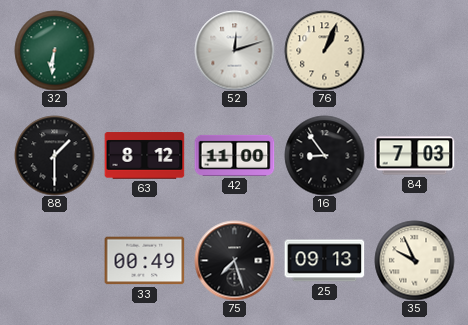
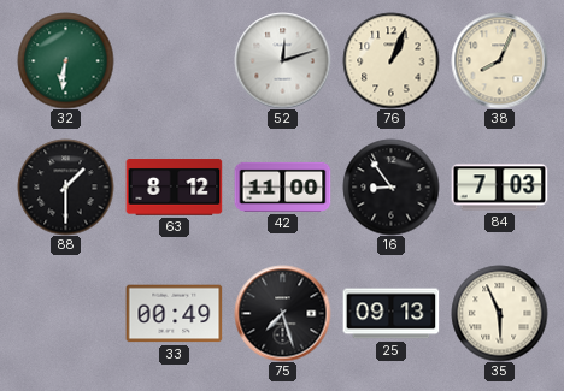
38: none -> 8:04
35: 9:56 -> 5:56
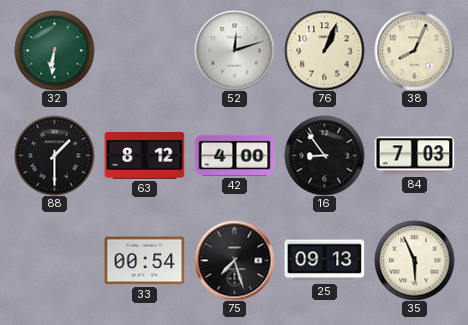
42: 11:00 -> 4:00
33: 00:49 -> 00:54
